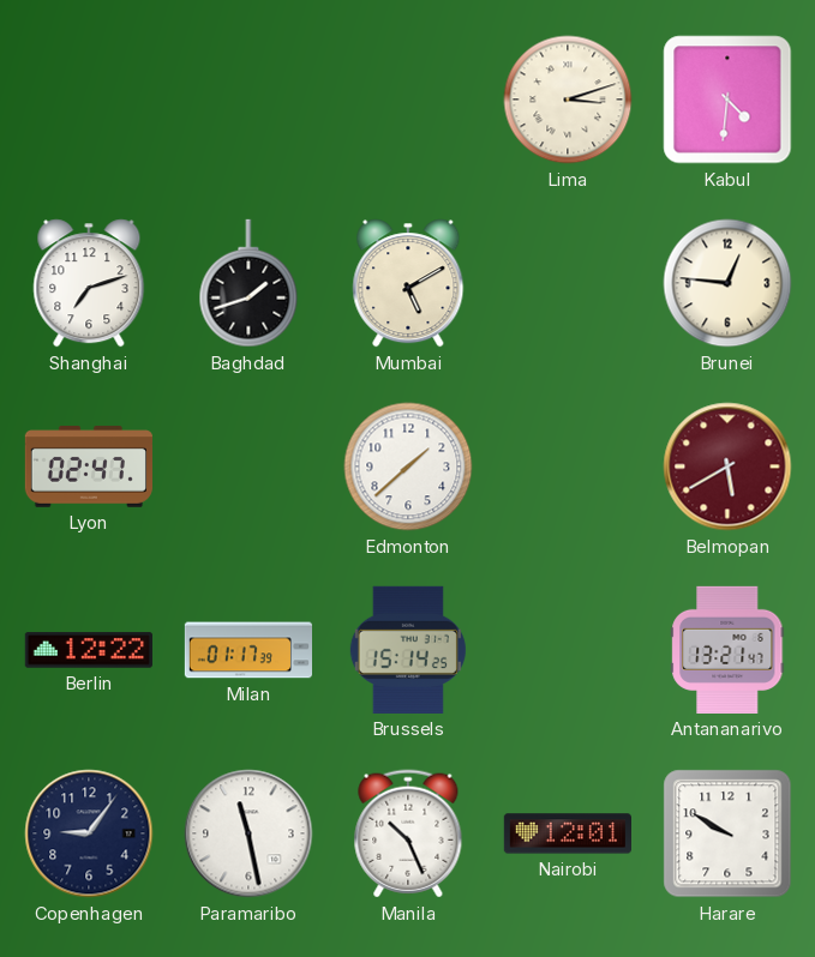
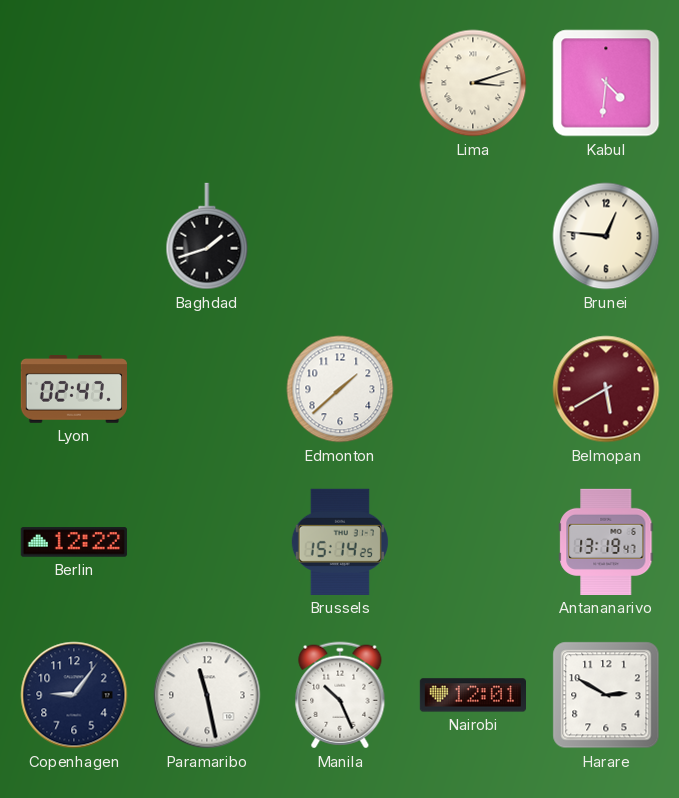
Shanghai: 7:12 -> none
Mumbai: 5:10 -> none
Milan: 01:17 -> none
Antananarivo: 13:21 -> 13:19
Harare: 9:50 -> 2:50
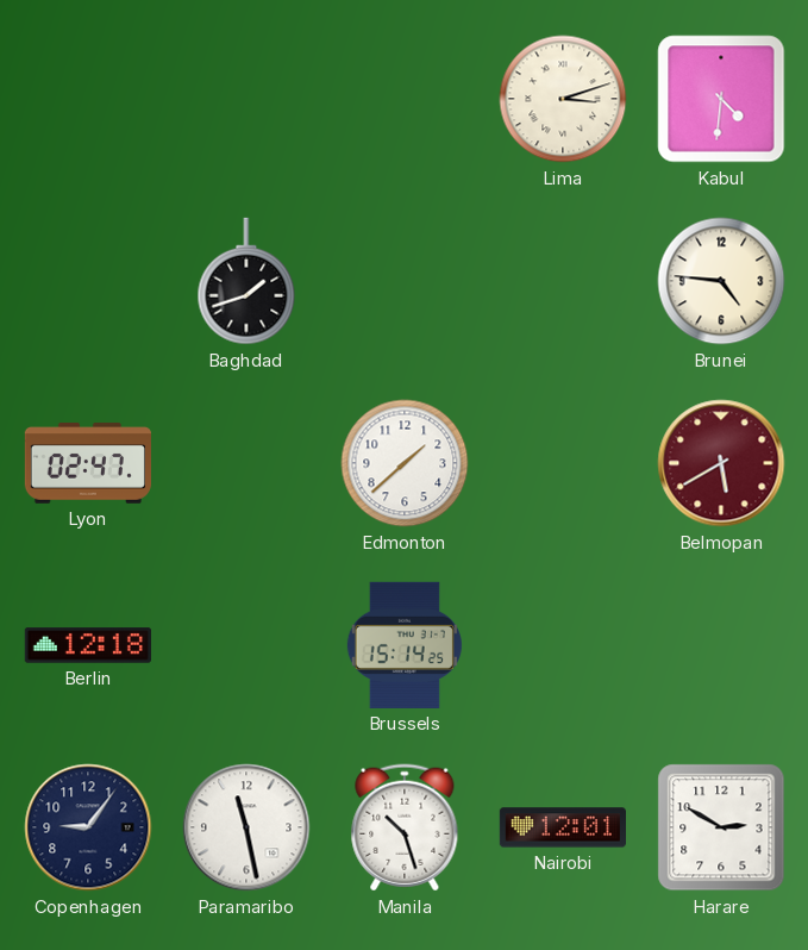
Brunei: 12:46 -> 4:46
Berlin: 12:22 -> 12:18
Antananarivo: 13:19 -> none
Manila: 10:26 -> 10:27
